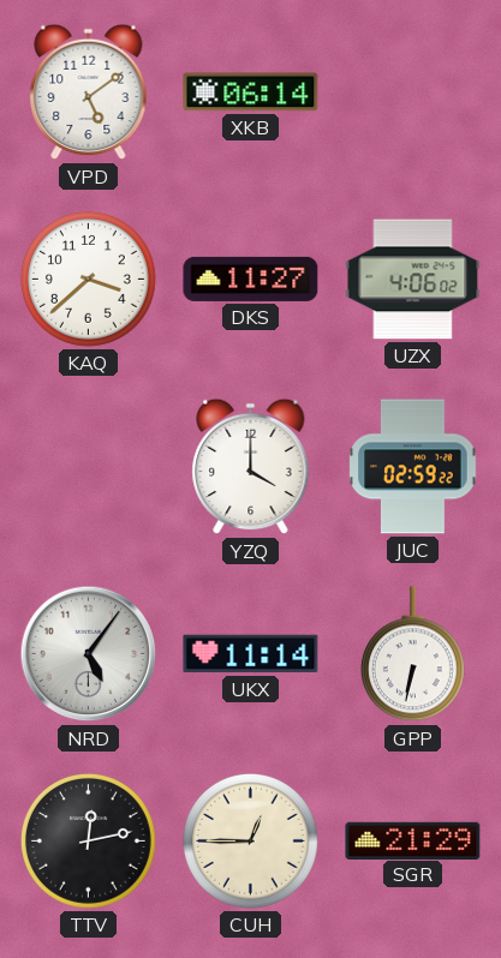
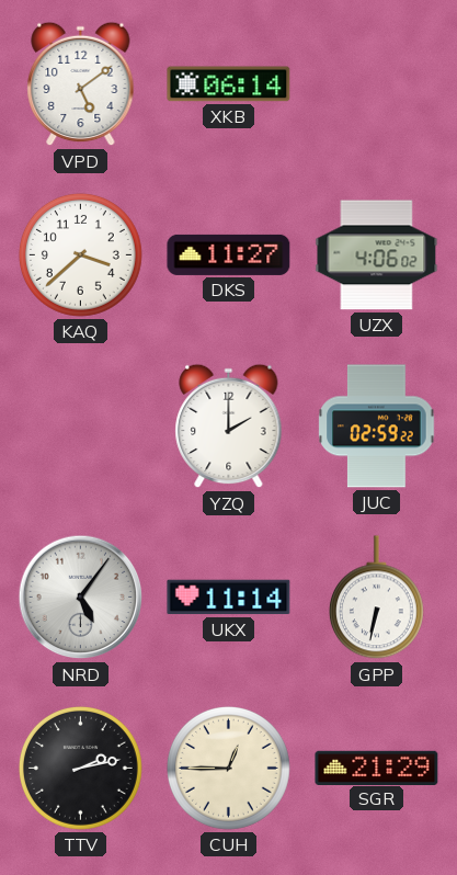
YZQ: 4:00 -> 2:00
TTV: 12:13 -> 2:13
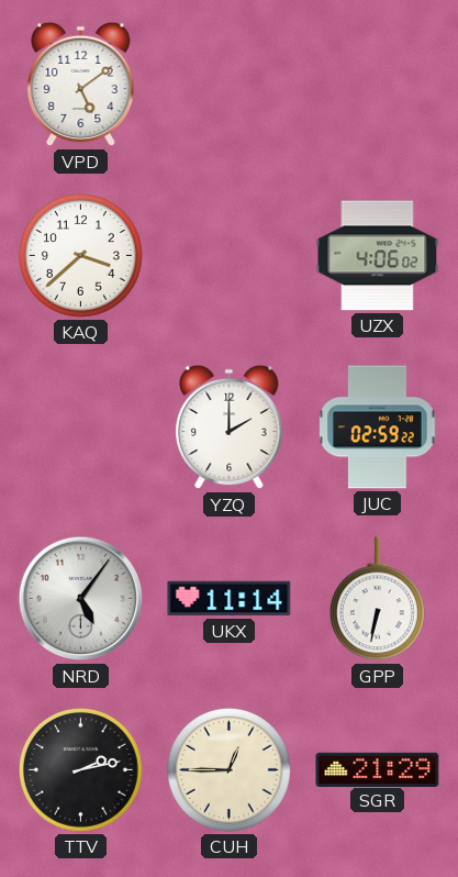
XKB: 06:14 -> none
DKS: 11:27 -> none
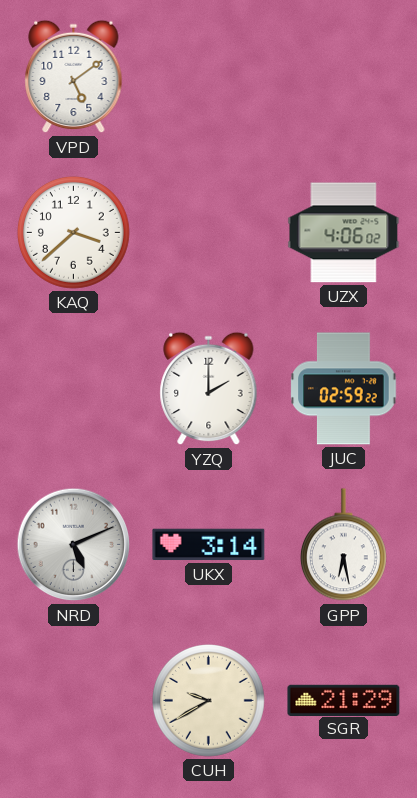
NRD: 5:06 -> 5:11
UKX: 11:14 -> 3:14
GPP: 6:32 -> 6:28
TTV: 2:13 -> none
CUH: 12:45 -> 9:40
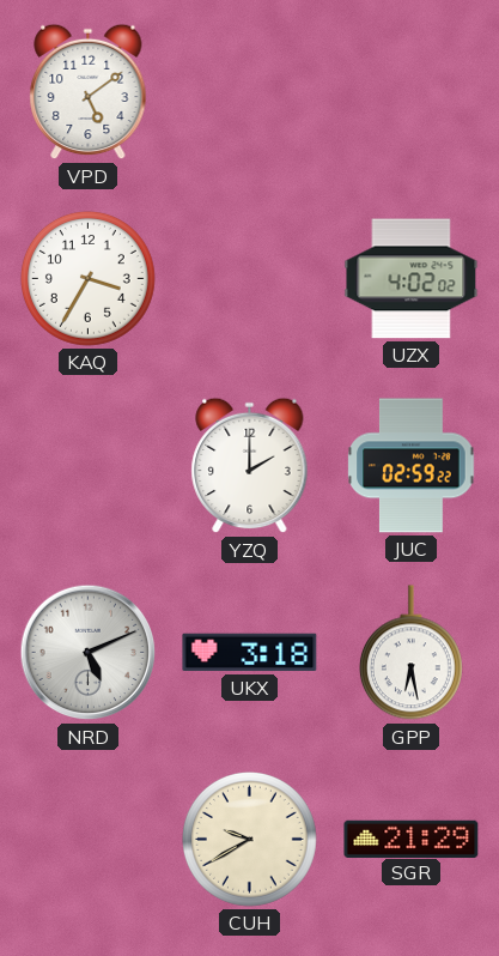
KAQ: 3:38 -> 3:35
UZX: 4:06 -> 4:02
UKX: 3:14 -> 3:18
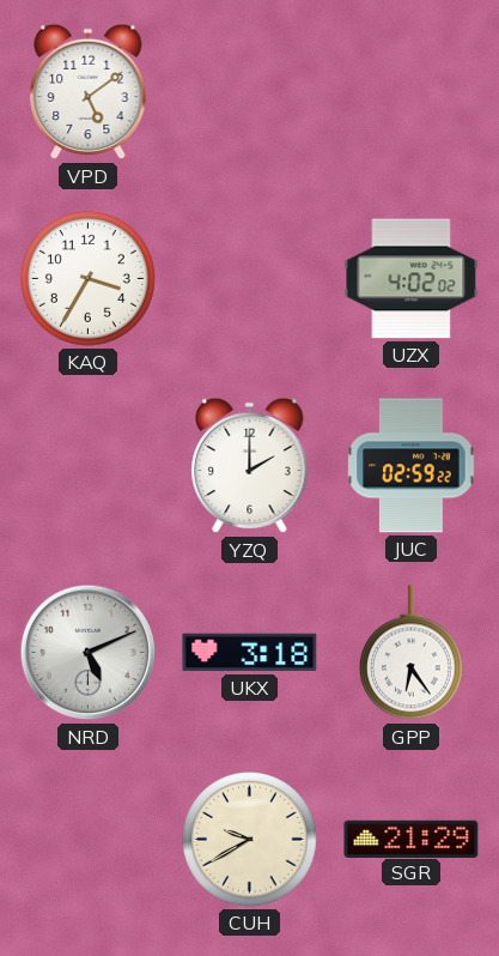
GPP: 6:28 -> 6:24
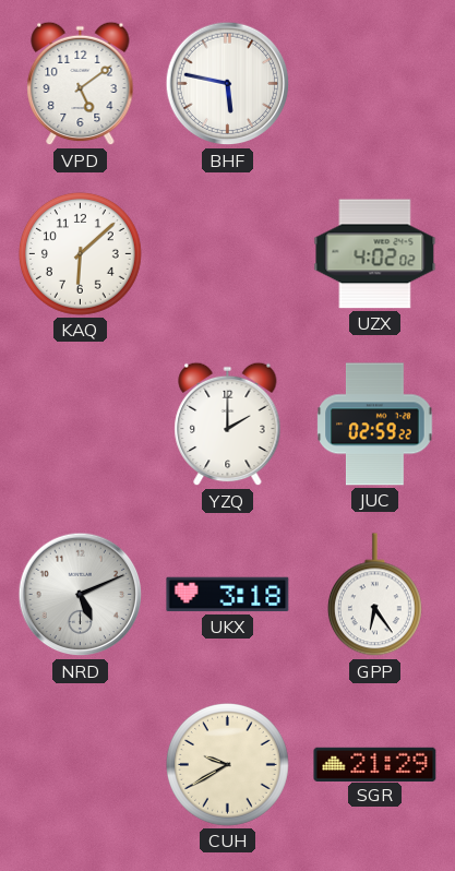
BHF: none -> 5:47
KAQ: 3:35 -> 6:08
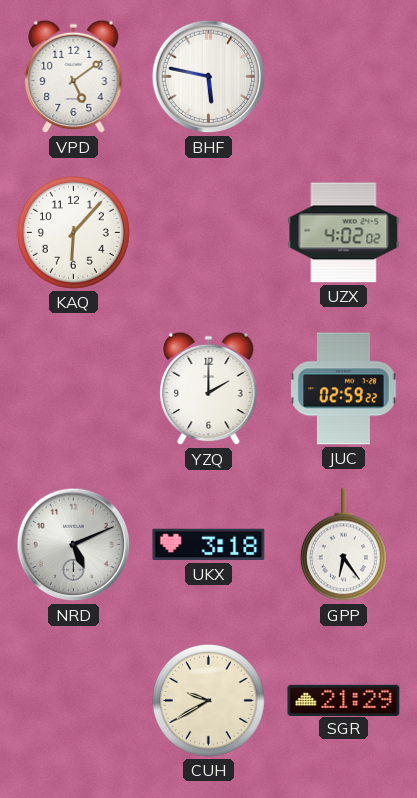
KAQ: 6:08 -> 6:07
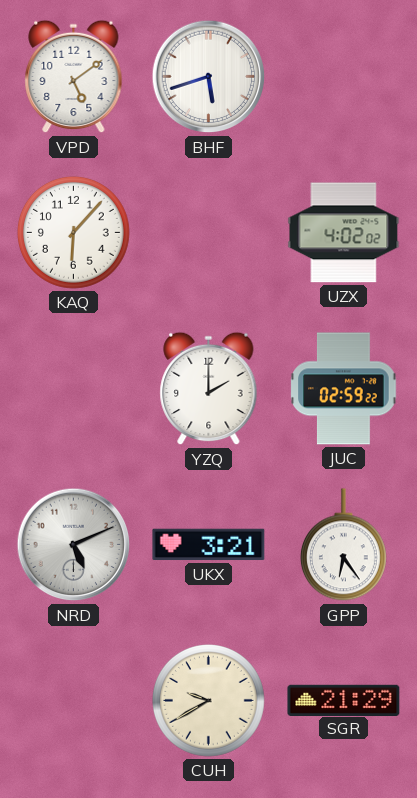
BHF: 5:47 -> 5:42
UKX: 3:18 -> 3:21
